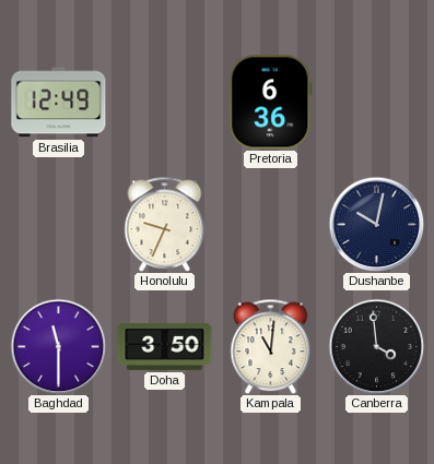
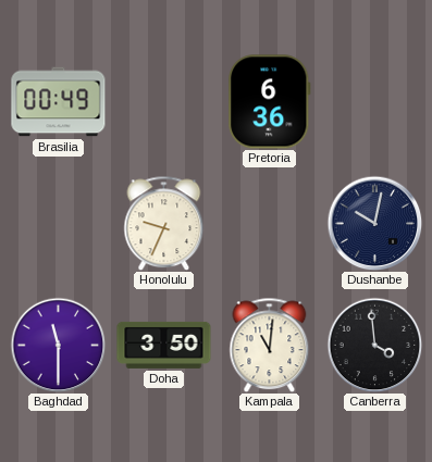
Brasilia: 12:49 -> 00:49
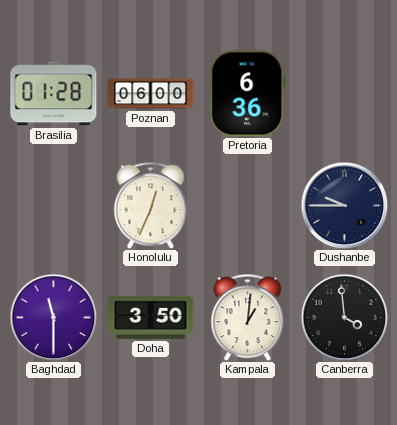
Brasilia: 00:49 -> 01:28
Poznan: none -> 06:00
Honolulu: 9:34 -> 12:34
Dushanbe: 10:02 -> 9:45
Kampala: 11:01 -> 1:01
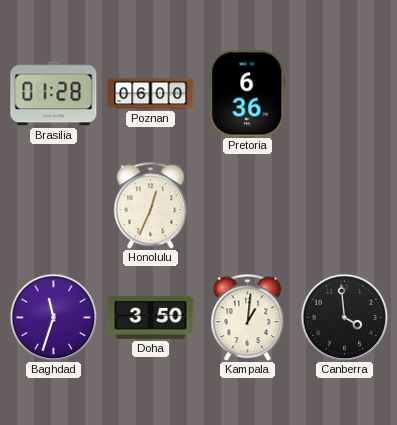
Dushanbe: 9:45 -> none
Baghdad: 11:30 -> 11:33
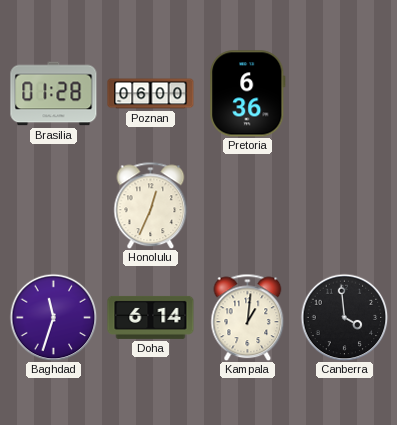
Doha: 3:50 -> 6:14
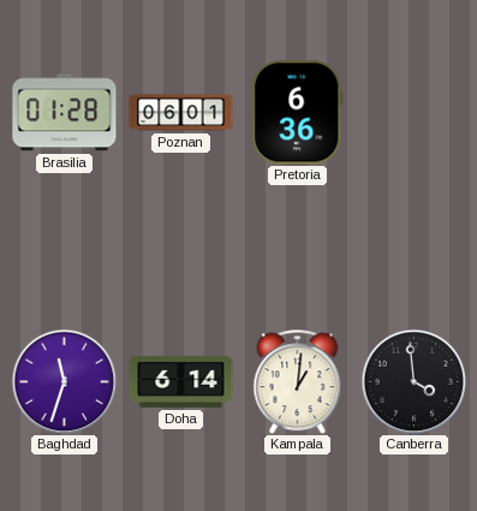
Poznan: 06:00 -> 06:01
Honolulu: 12:34 -> none
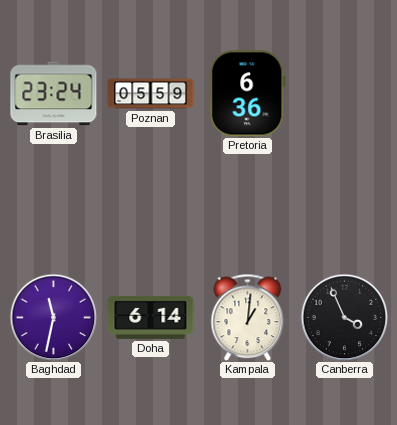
Brasilia: 01:28 -> 23:24
Poznan: 06:01 -> 05:59
Baghdad: 11:33 -> 11:32
Canberra: 3:59 -> 3:56
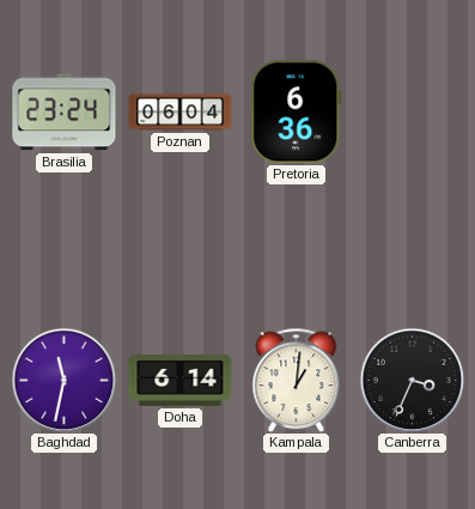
Poznan: 05:59 -> 06:04
Canberra: 3:56 -> 3:34
